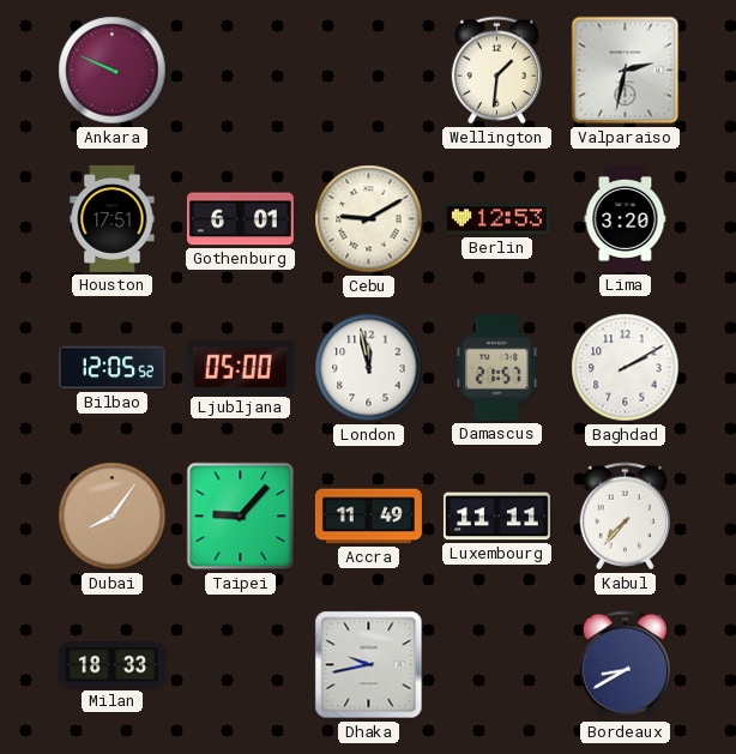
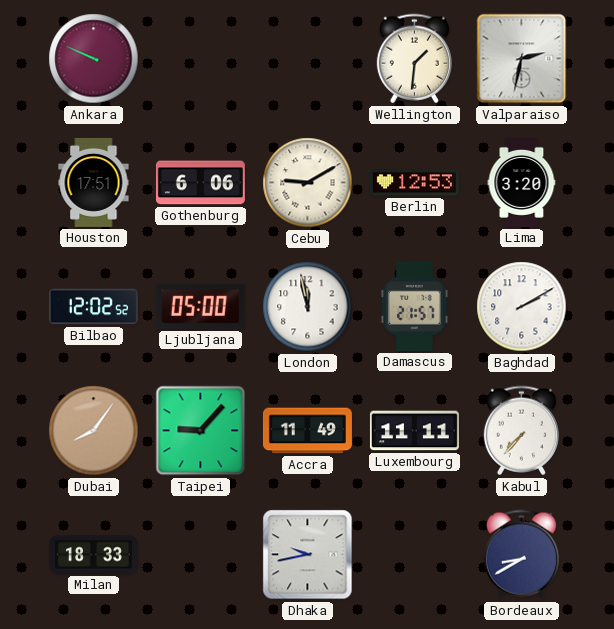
Gothenburg: 6:01 -> 6:06
Bilbao: 12:05 -> 12:02
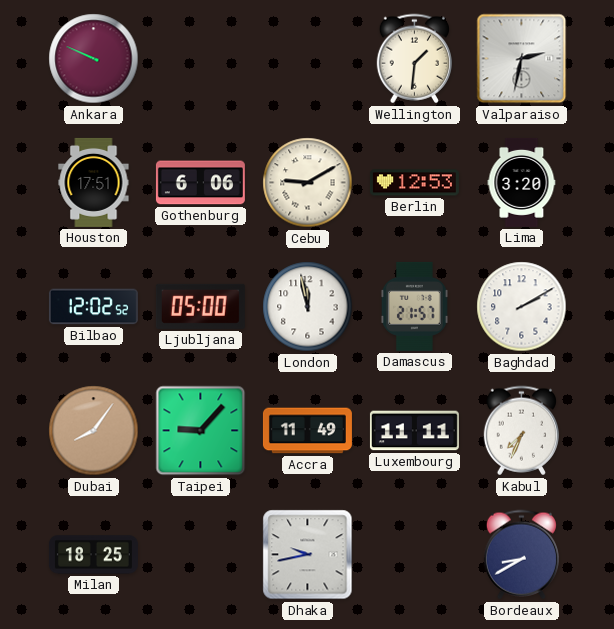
Kabul: 7:37 -> 7:34
Milan: 18:33 -> 18:25
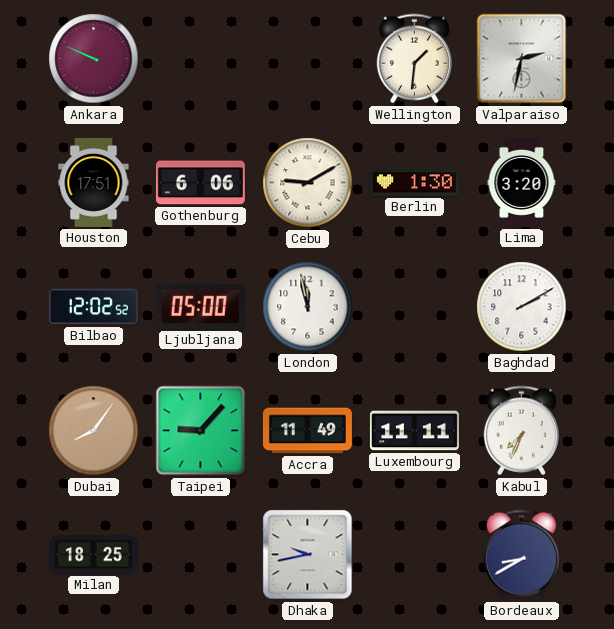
Berlin: 12:53 -> 1:30
Damascus: 21:57 -> none
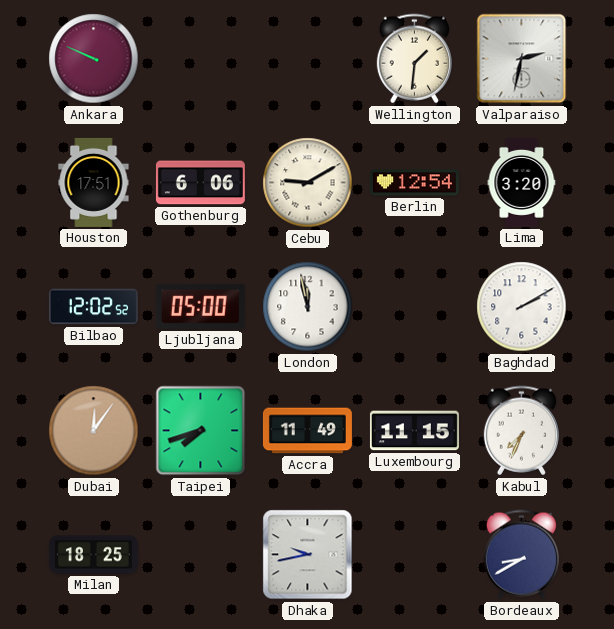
Berlin: 1:30 -> 12:54
Dubai: 8:06 -> 12:06
Taipei: 9:07 -> 7:42
Luxembourg: 11:11 -> 11:15
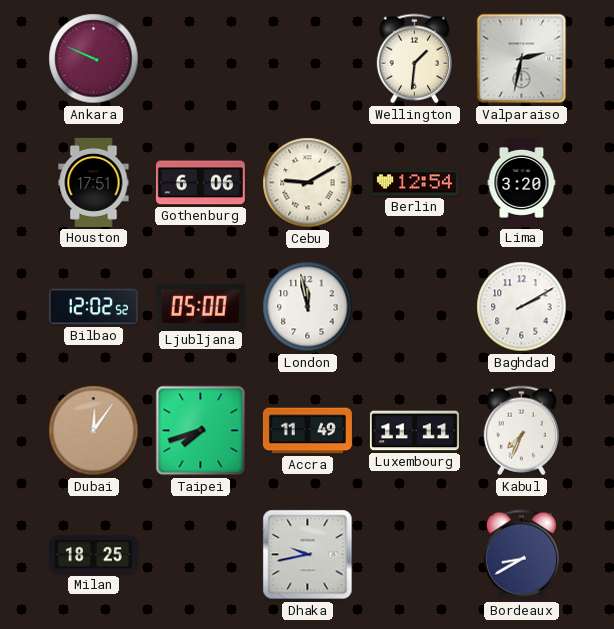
Luxembourg: 11:15 -> 11:11
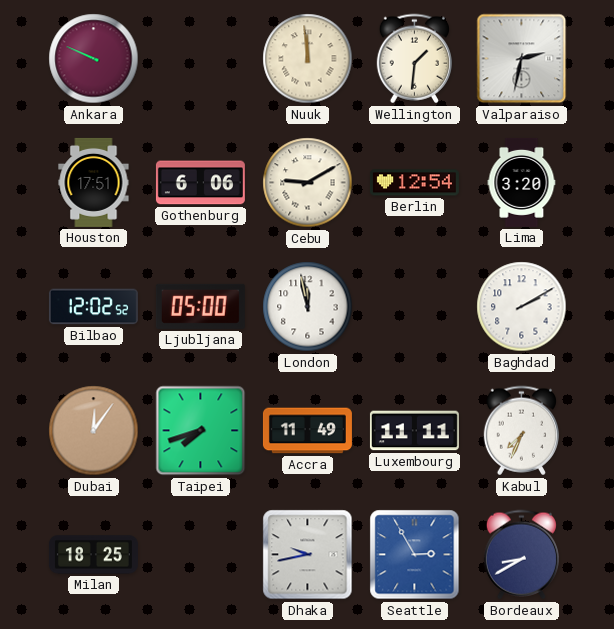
Nuuk: none -> 11:59
Seattle: none -> 2:55
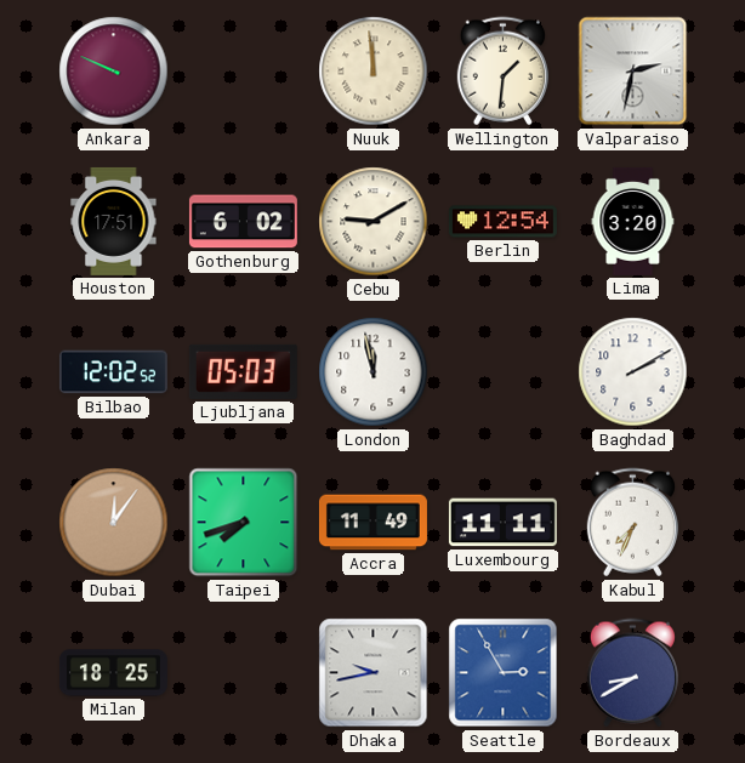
Gothenburg: 6:06 -> 6:02
Ljubljana: 05:00 -> 05:03
